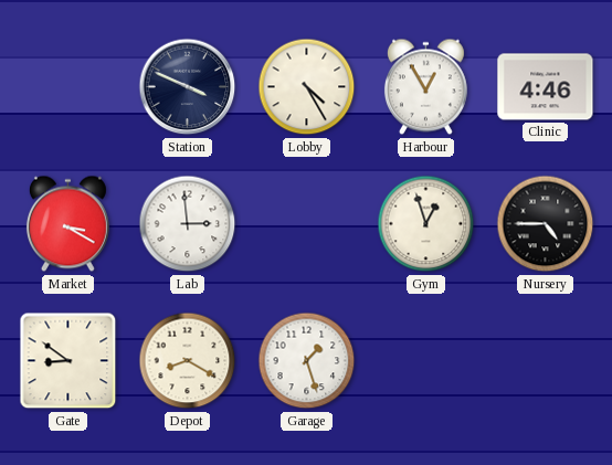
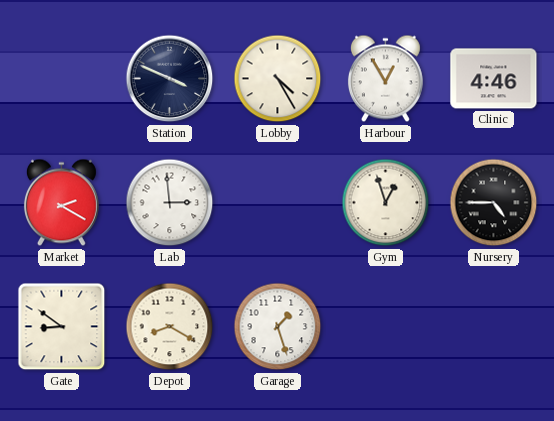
Market: 3:20 -> 2:20
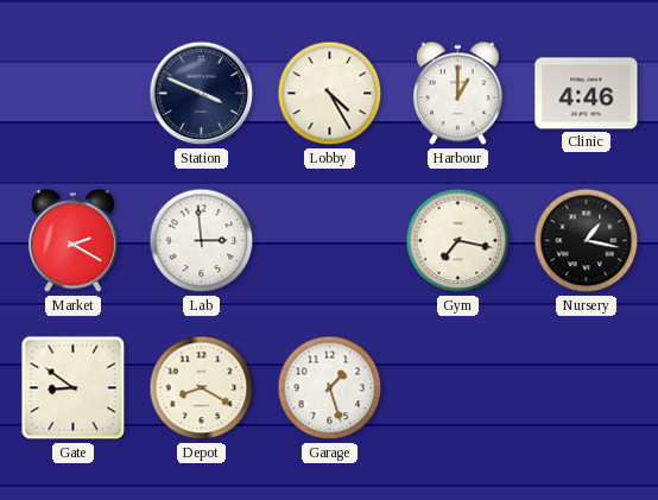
Harbour: 12:55 -> 1:00
Gym: 12:57 -> 7:17
Nursery: 4:45 -> 1:17
